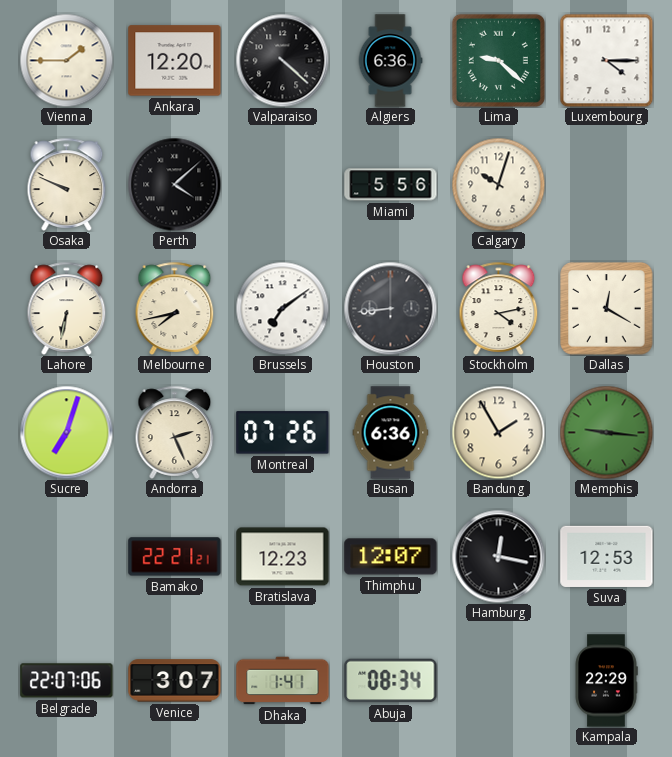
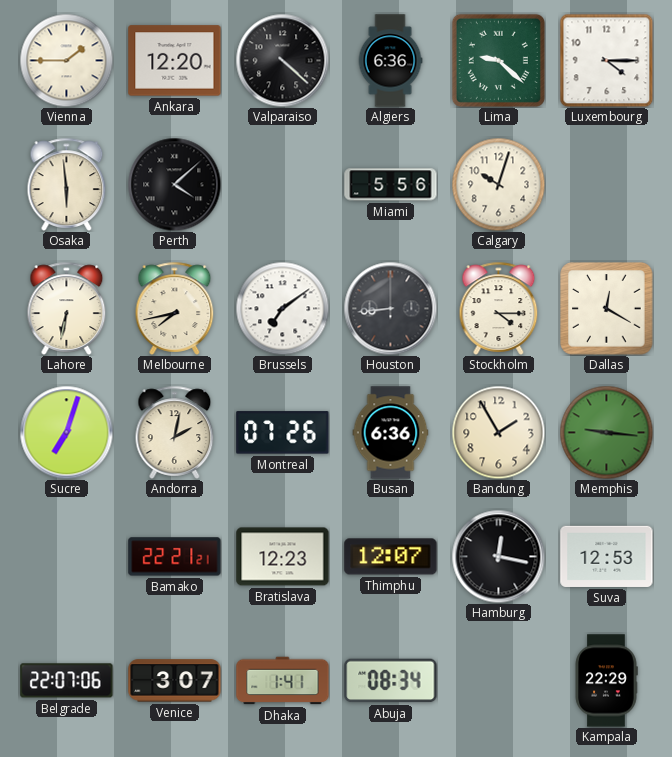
Osaka: 9:49 -> 5:59
Stockholm: 4:13 -> 4:15
Andorra: 2:26 -> 2:02
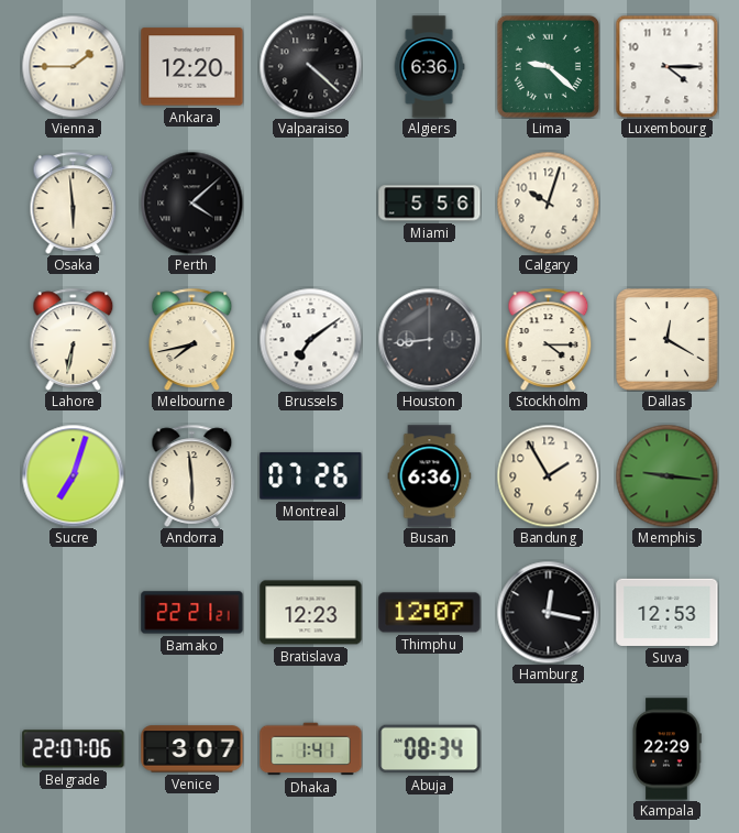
Andorra: 2:02 -> 5:59
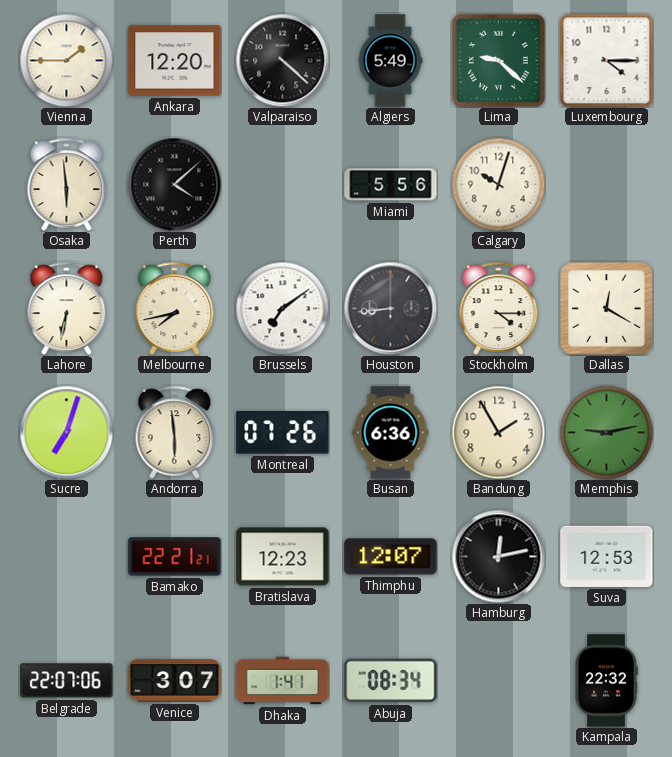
Algiers: 6:36 -> 5:49
Memphis: 9:16 -> 9:13
Hamburg: 12:17 -> 12:13
Kampala: 22:29 -> 22:32
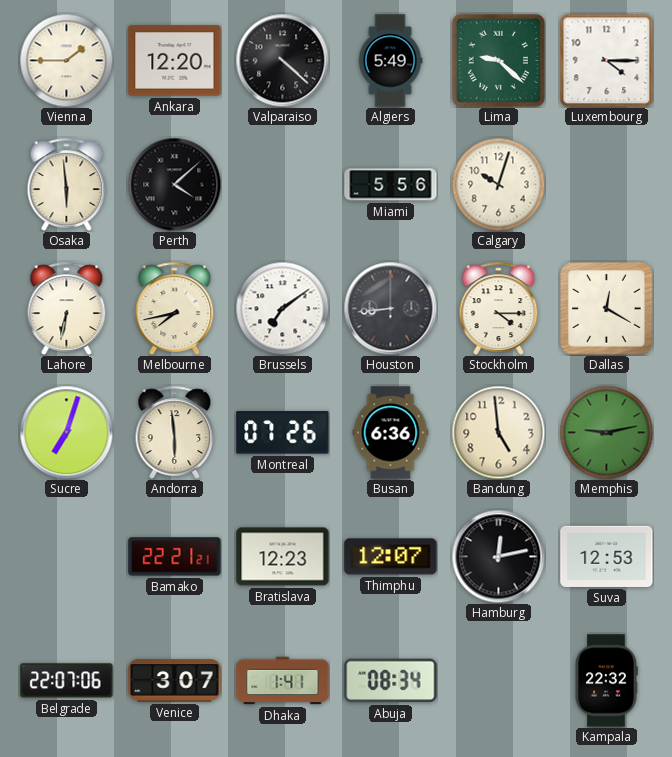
Bandung: 1:55 -> 4:59
